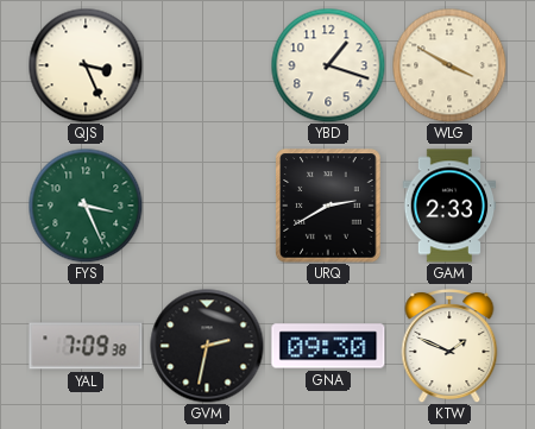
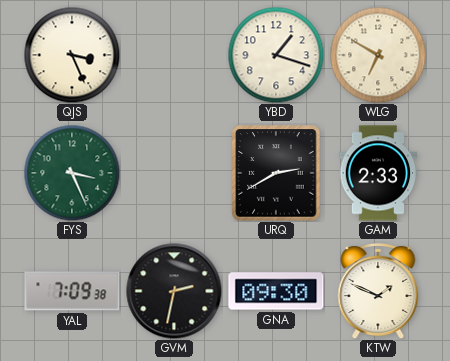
WLG: 3:50 -> 6:50
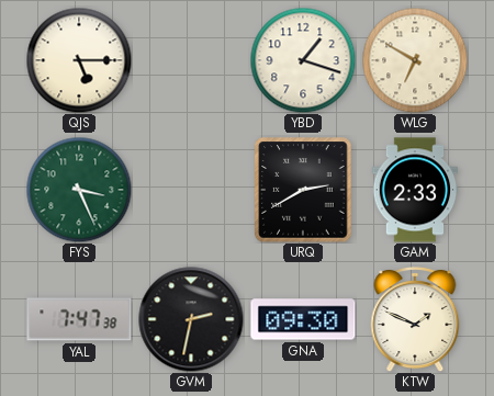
QJS: 3:26 -> 5:15
YAL: 7:09 -> 7:47
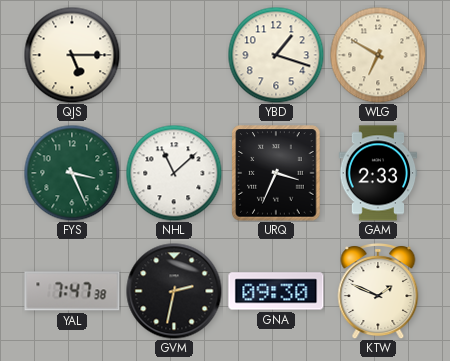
NHL: none -> 11:08
URQ: 2:40 -> 3:34
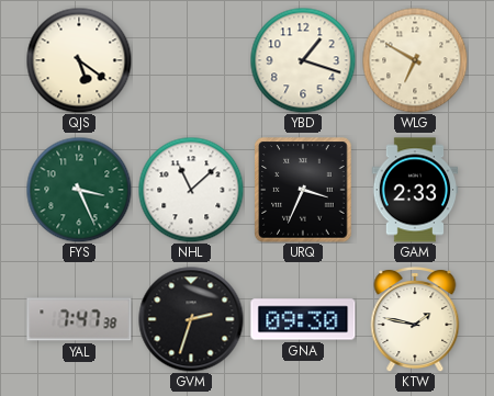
QJS: 5:15 -> 5:21
GVM: 2:32 -> 2:33
KTW: 1:49 -> 1:47
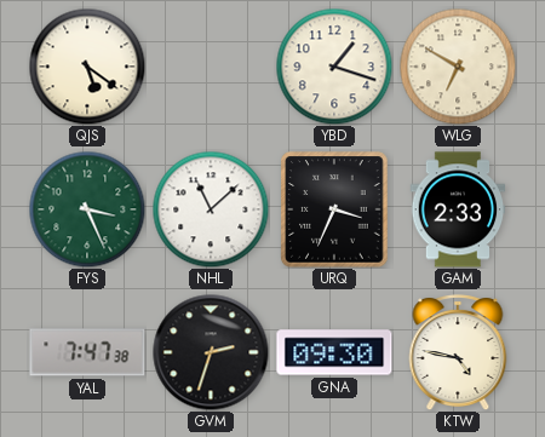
KTW: 1:47 -> 4:47
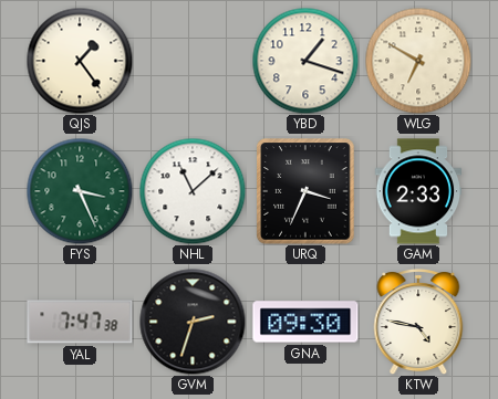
QJS: 5:21 -> 1:24
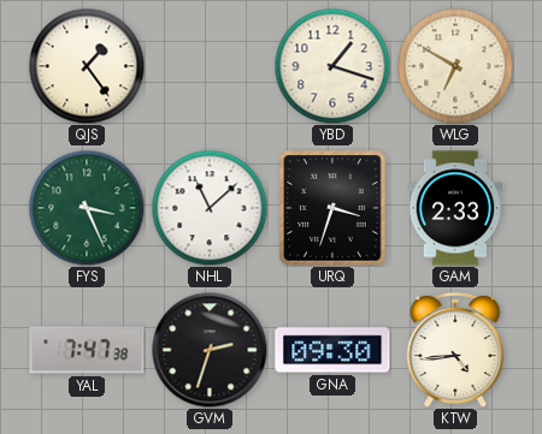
URQ: 3:34 -> 3:33
KTW: 4:47 -> 4:44
